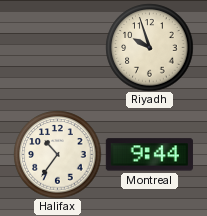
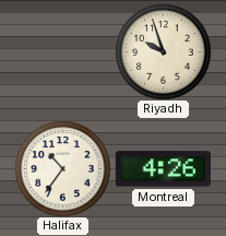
Montreal: 9:44 -> 4:26
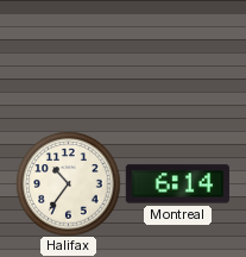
Riyadh: 9:57 -> none
Montreal: 4:26 -> 6:14
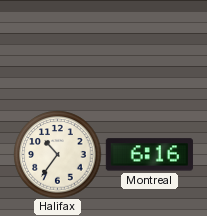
Montreal: 6:14 -> 6:16
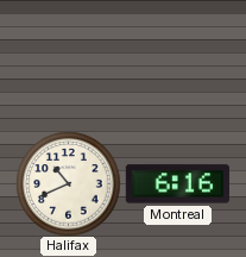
Halifax: 10:36 -> 10:41
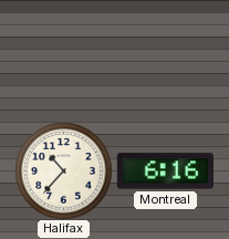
Halifax: 10:41 -> 10:37
